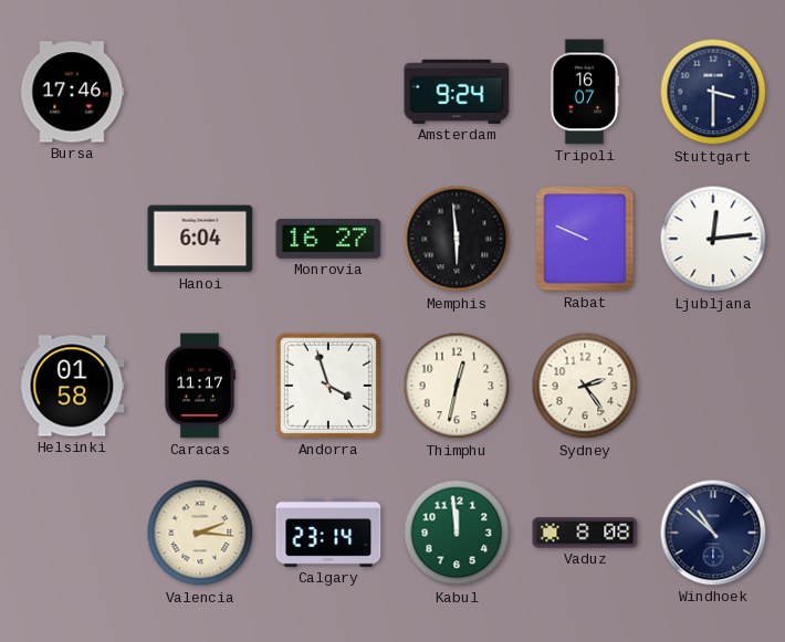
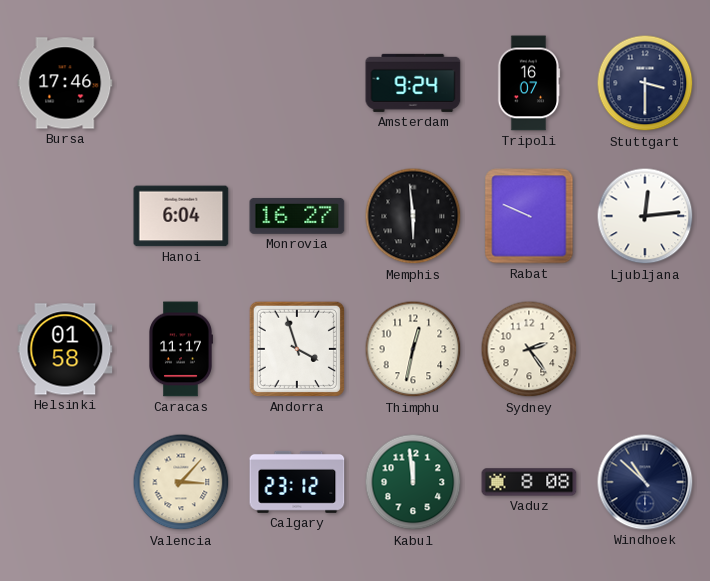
Valencia: 2:16 -> 3:07
Calgary: 23:14 -> 23:12
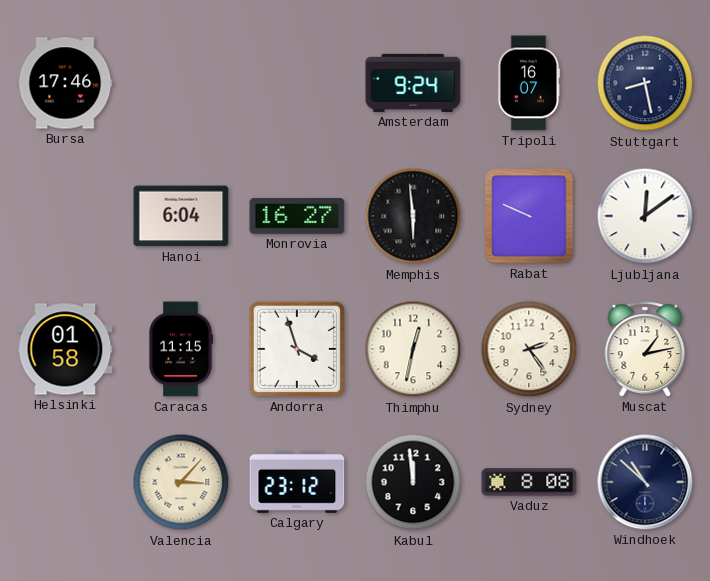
Stuttgart: 3:30 -> 8:28
Ljubljana: 12:14 -> 12:09
Caracas: 11:17 -> 11:15
Muscat: none -> 1:13
Kabul dial: green -> black
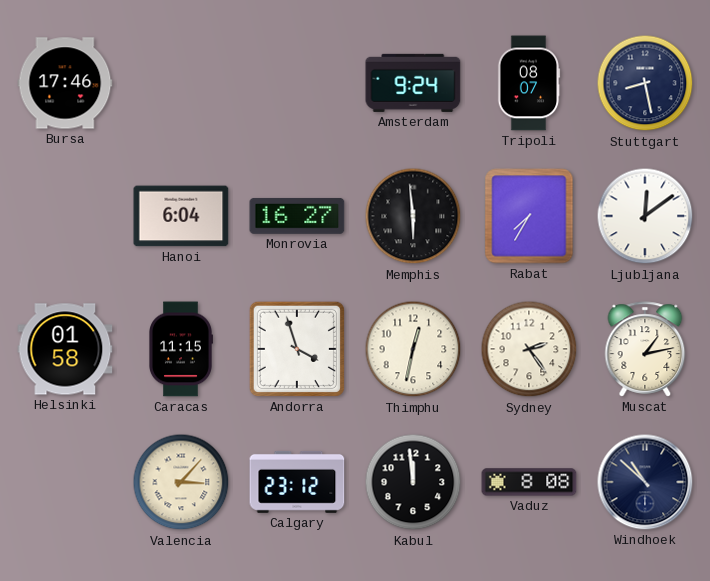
Tripoli: 16:07 -> 08:07
Rabat: 9:49 -> 7:35
